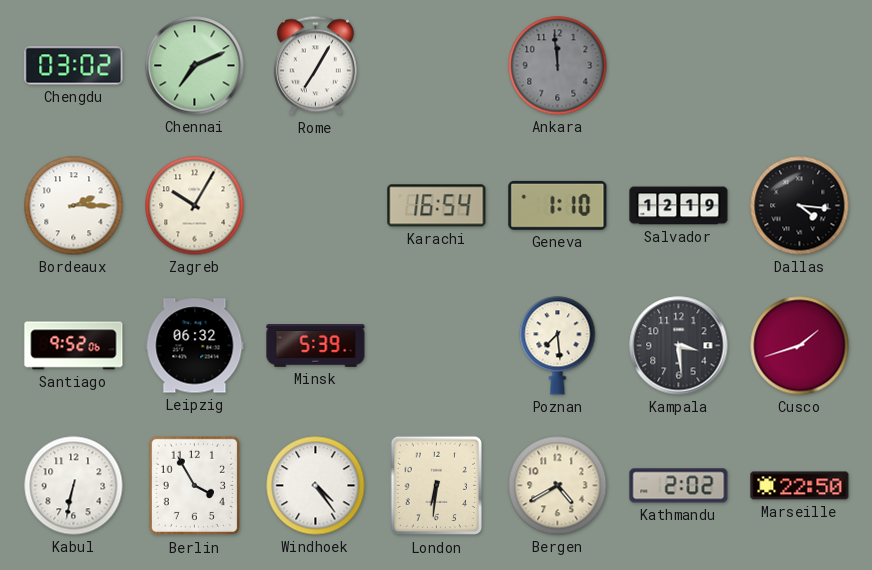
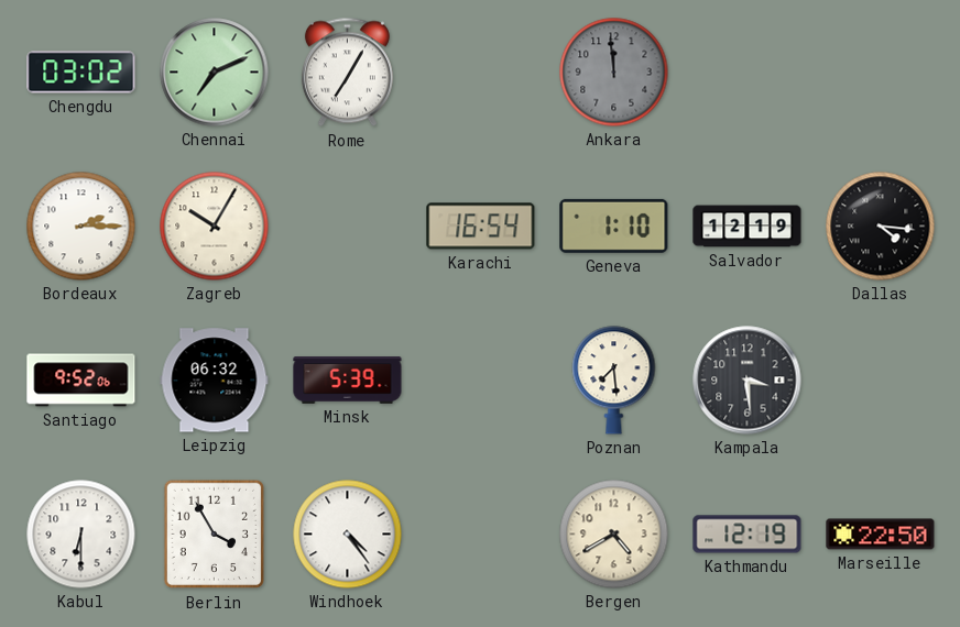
Cusco: 1:42 -> none
Kabul: 6:32 -> 6:30
London: 6:31 -> none
Kathmandu: 2:02 -> 12:19
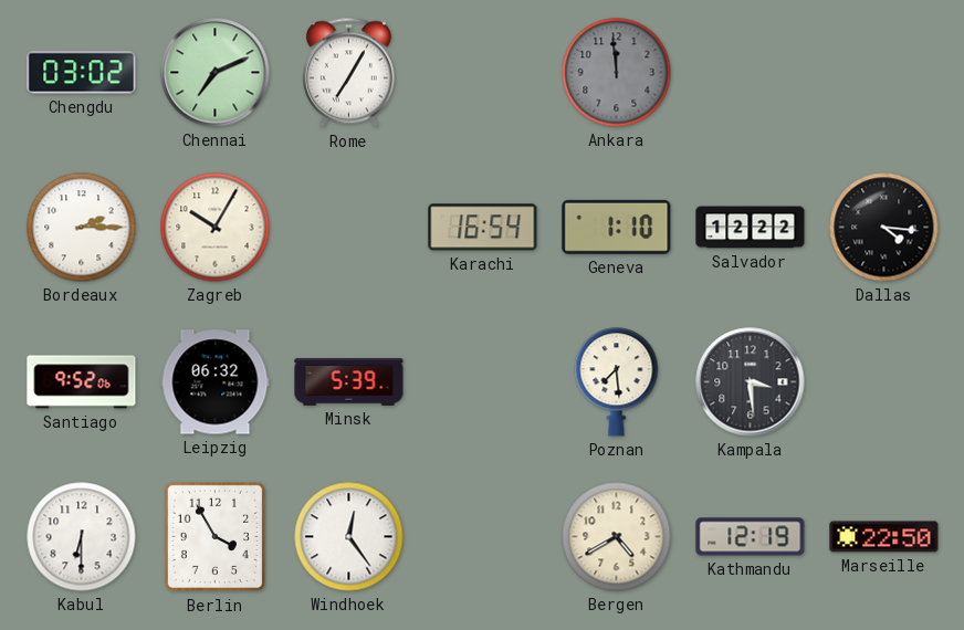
Salvador: 12:19 -> 12:22
Windhoek: 4:24 -> 12:24
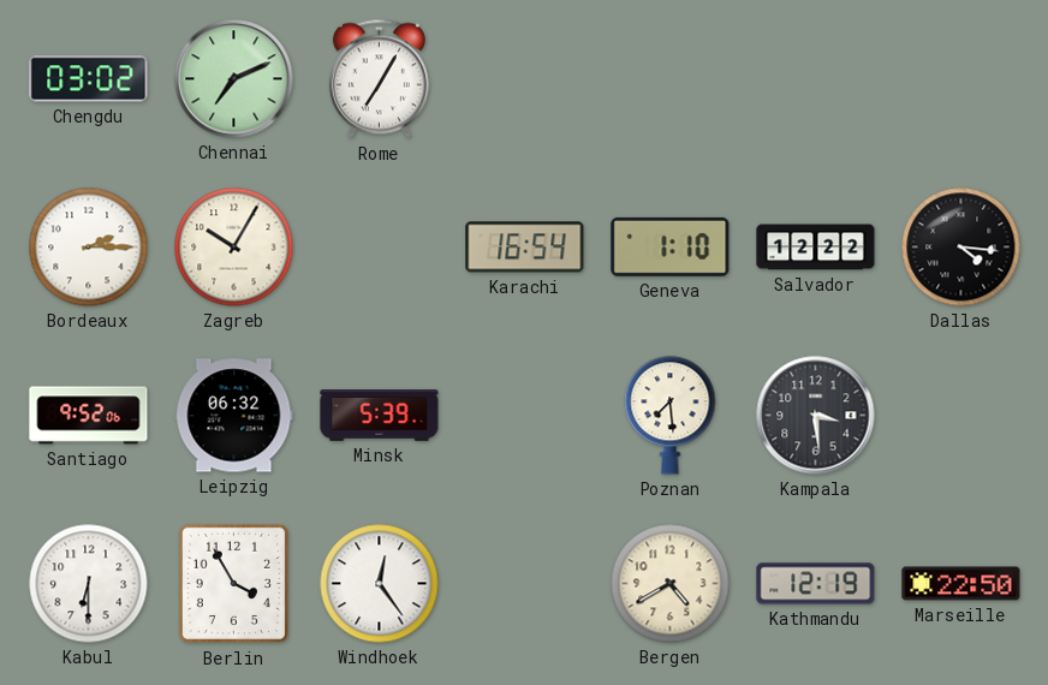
Ankara: 11:59 -> none
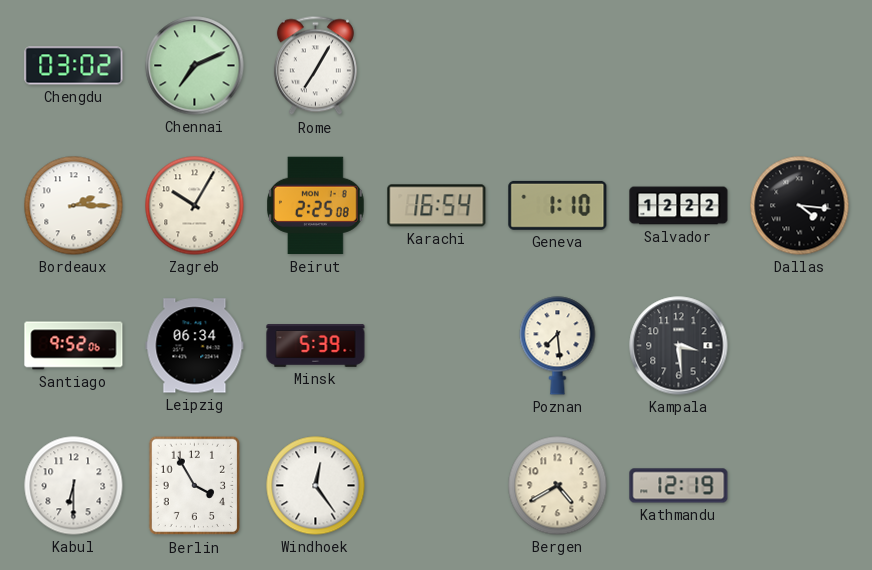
Beirut: none -> 2:25
Leipzig: 06:32 -> 06:34
Marseille: 22:50 -> none
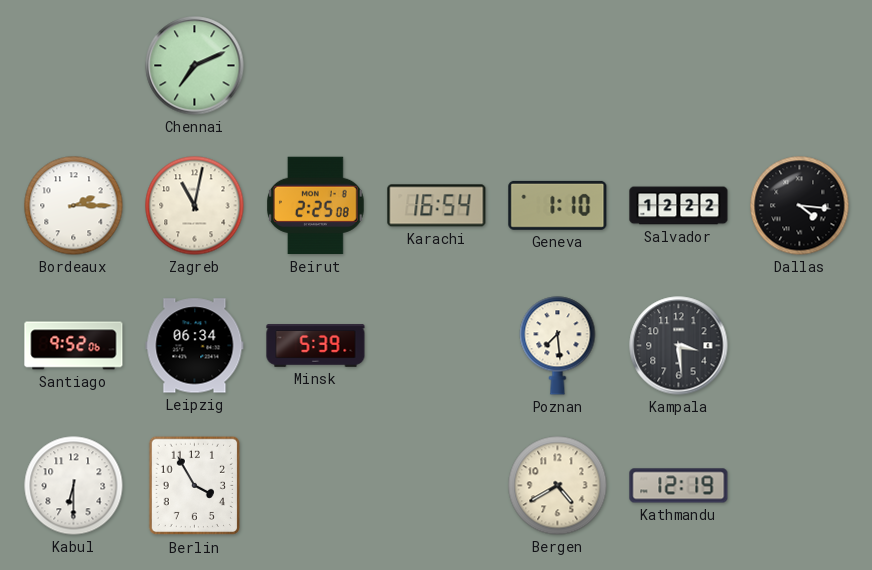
Chengdu: 03:02 -> none
Rome: 7:05 -> none
Zagreb: 10:05 -> 11:02
Windhoek: 12:24 -> none
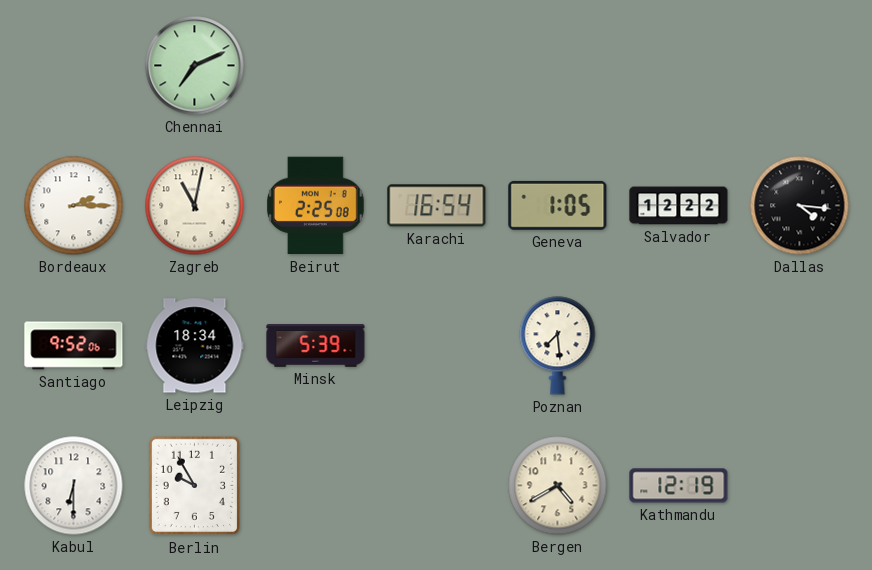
Geneva: 1:10 -> 1:05
Leipzig: 06:34 -> 18:34
Kampala: 3:29 -> none
Berlin: 3:55 -> 9:55
